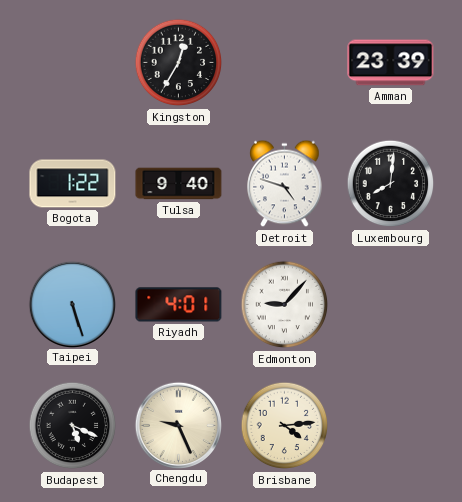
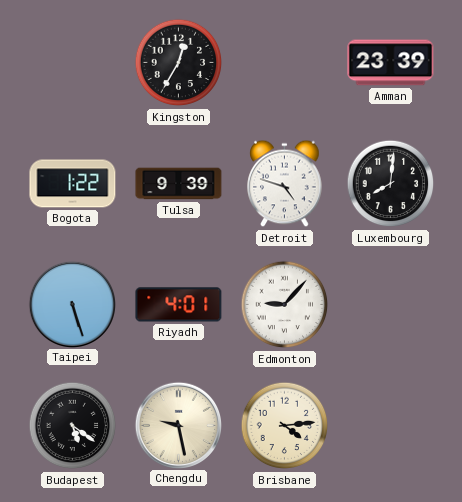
Tulsa: 9:40 -> 9:39
Budapest: 5:19 -> 5:21
Chengdu: 9:26 -> 9:28
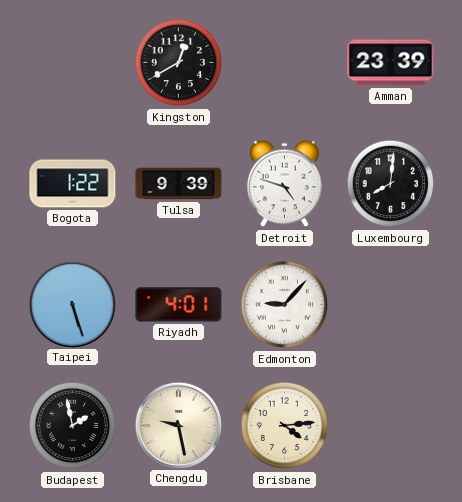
Kingston: 12:35 -> 12:40
Budapest: 5:21 -> 1:58
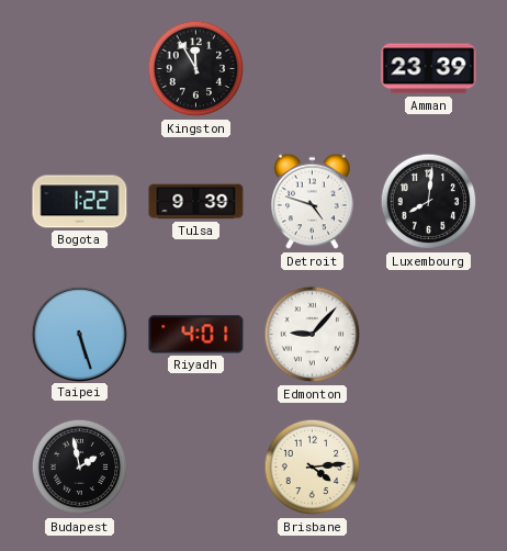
Kingston: 12:40 -> 11:55
Chengdu: 9:28 -> none
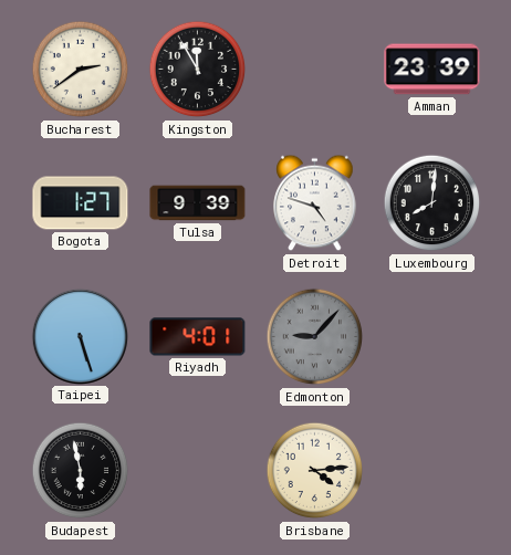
Bucharest: none -> 2:39
Bogota: 1:22 -> 1:27
Edmonton dial: white -> grey
Budapest: 1:58 -> 5:58
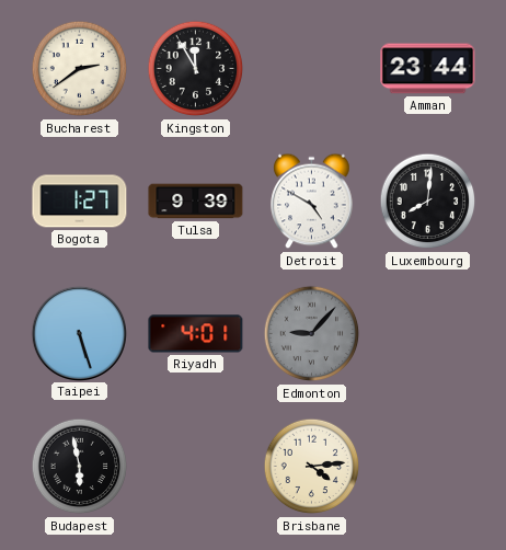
Amman: 23:39 -> 23:44
Detroit: 4:48 -> 4:50
